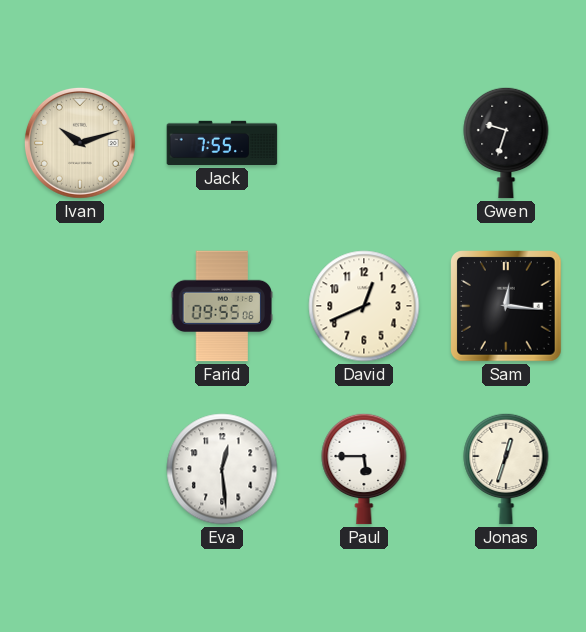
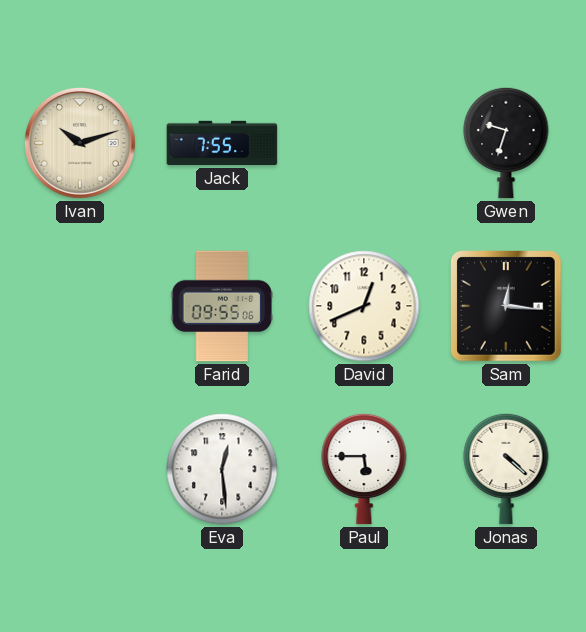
Jonas: 12:33 -> 4:22
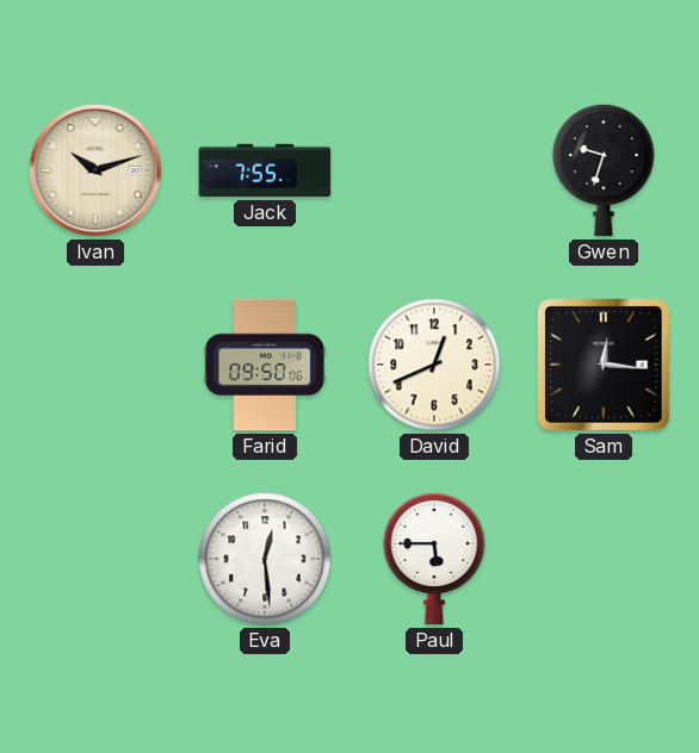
Farid: 09:55 -> 09:50
Jonas: 4:22 -> none
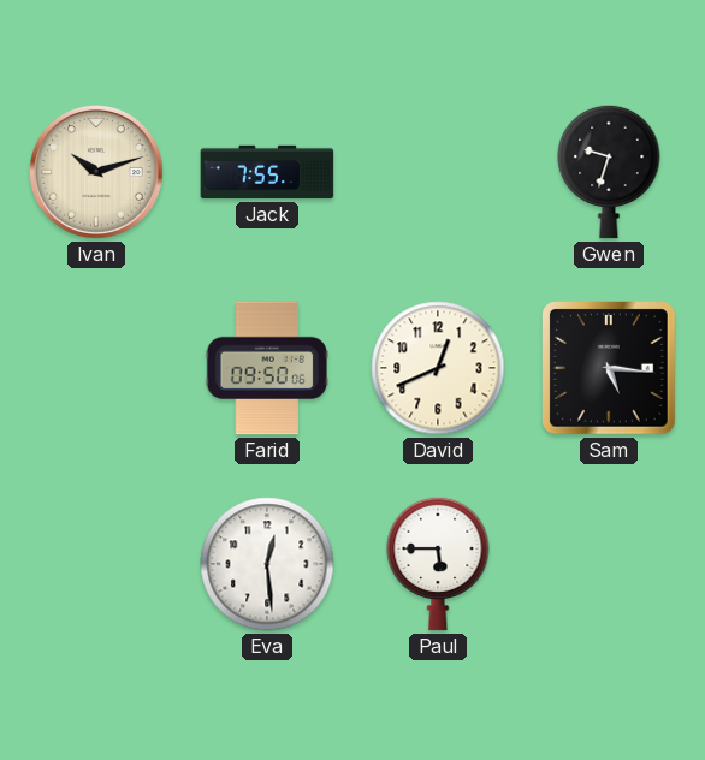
Sam: 12:16 -> 5:16
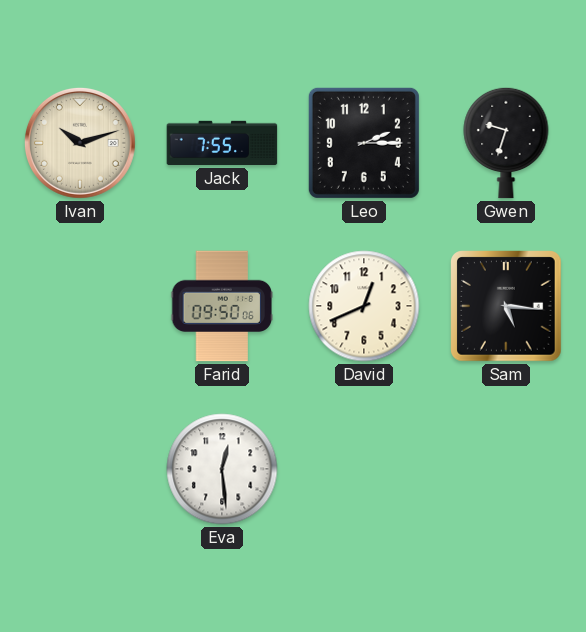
Leo: none -> 2:15
Paul: 5:45 -> none
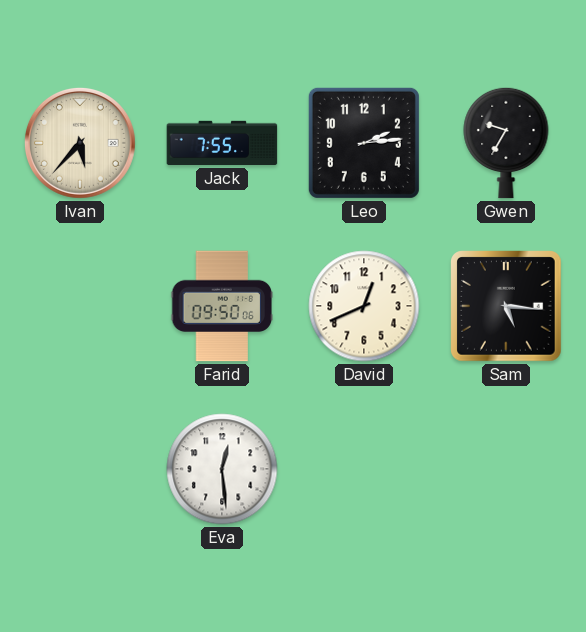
Ivan: 10:12 -> 5:37
Leo: 2:15 -> 2:14
Gwen: 9:33 -> 9:35
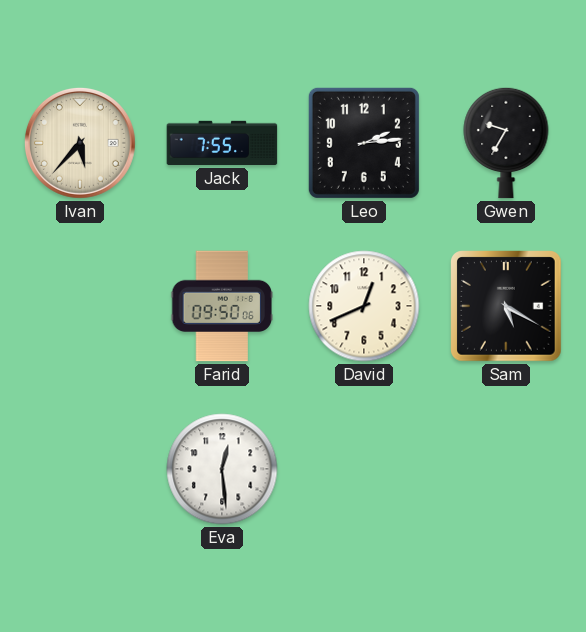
Sam: 5:16 -> 5:20
